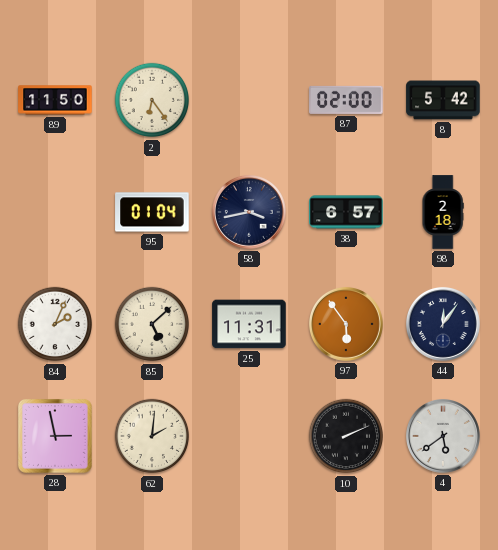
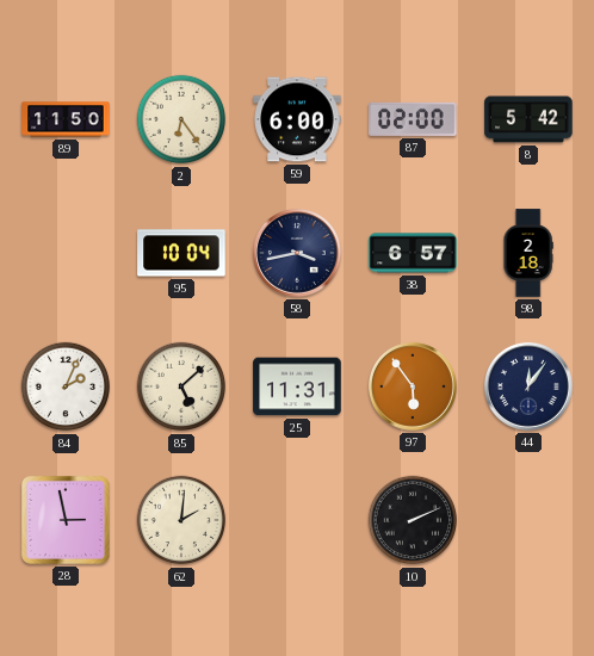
59: none -> 6:00
95: 01:04 -> 10:04
4: 5:39 -> none
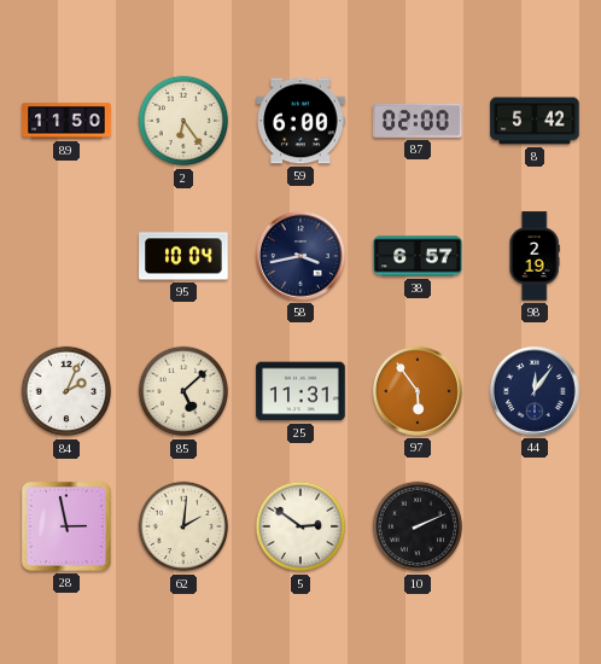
98: 2:18 -> 2:19
5: none -> 2:51
